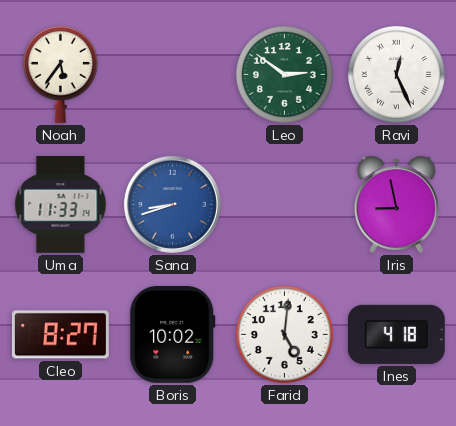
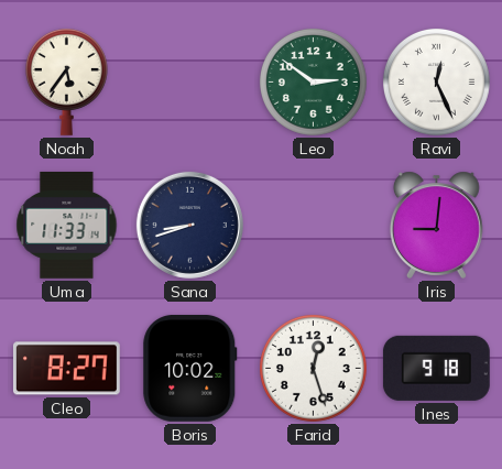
Sana dial: blue -> navy
Iris: 8:58 -> 9:01
Farid: 5:01 -> 12:27
Ines: 4:18 -> 9:18
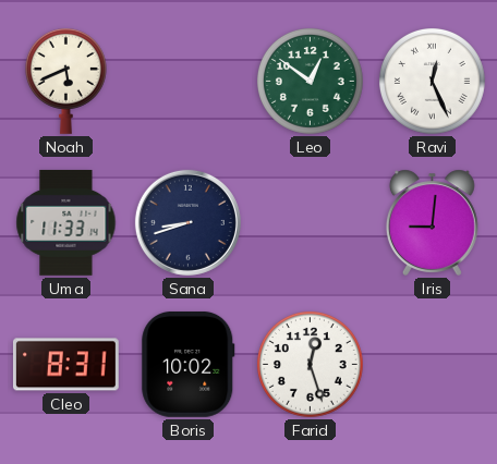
Noah: 5:36 -> 5:41
Leo: 2:51 -> 12:51
Cleo: 8:27 -> 8:31
Ines: 9:18 -> none
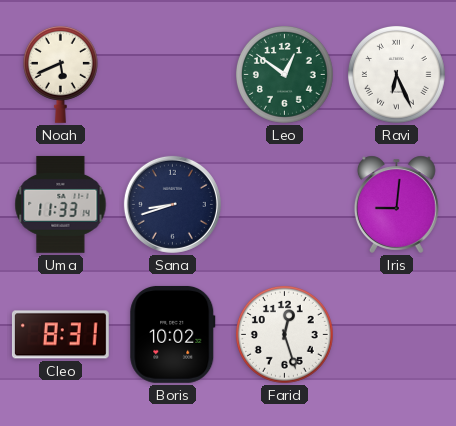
Ravi: 12:26 -> 6:26
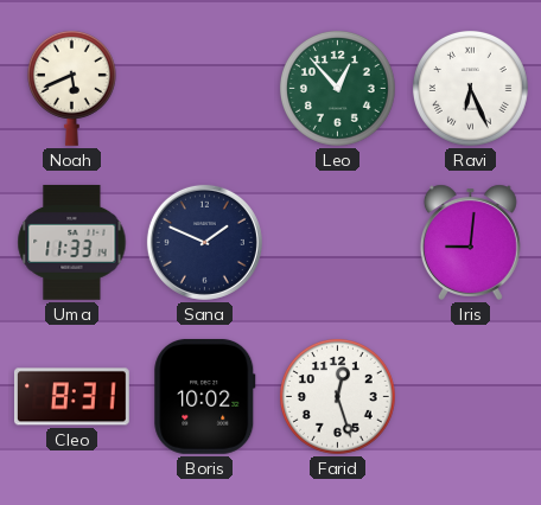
Leo: 12:51 -> 12:53
Sana: 8:42 -> 1:49
